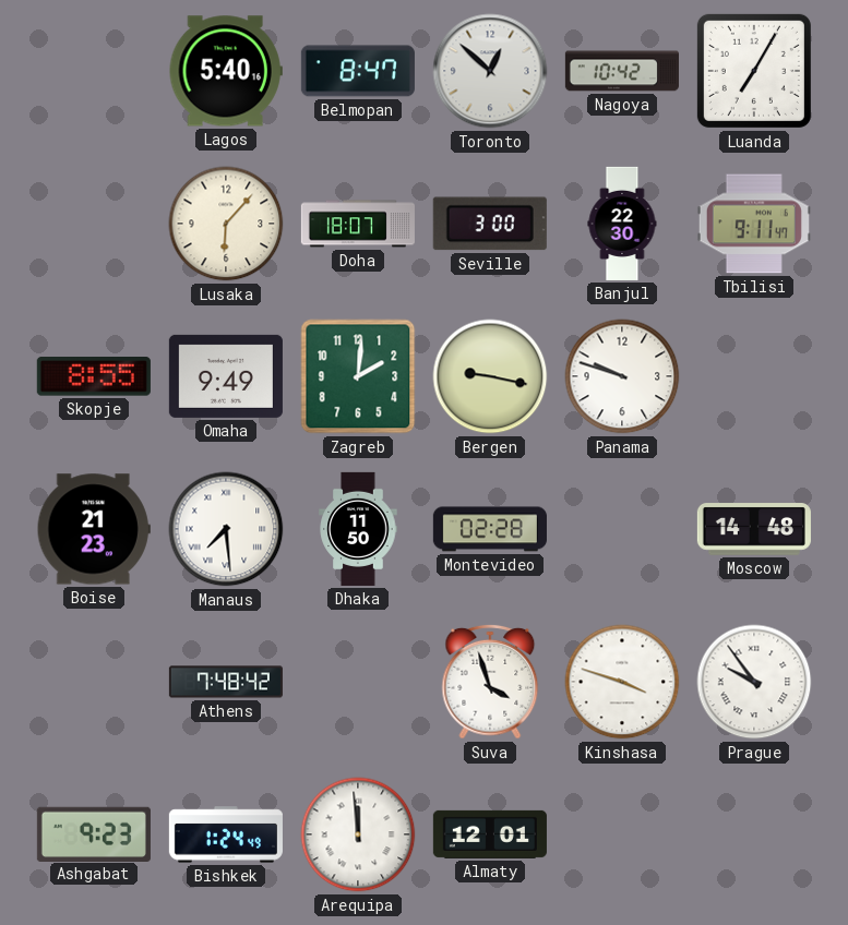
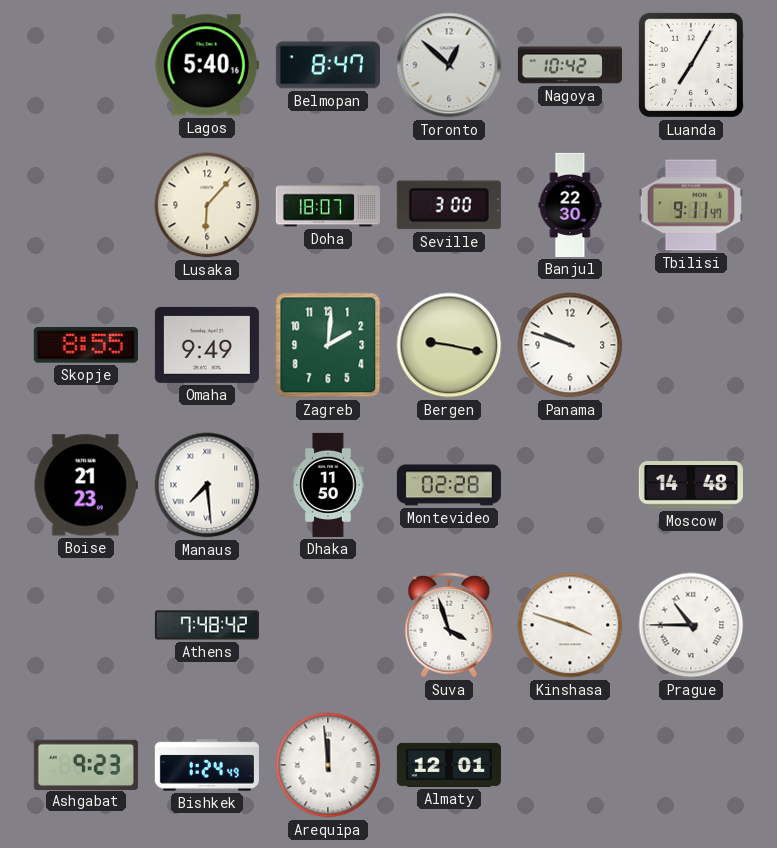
Prague: 9:54 -> 10:45
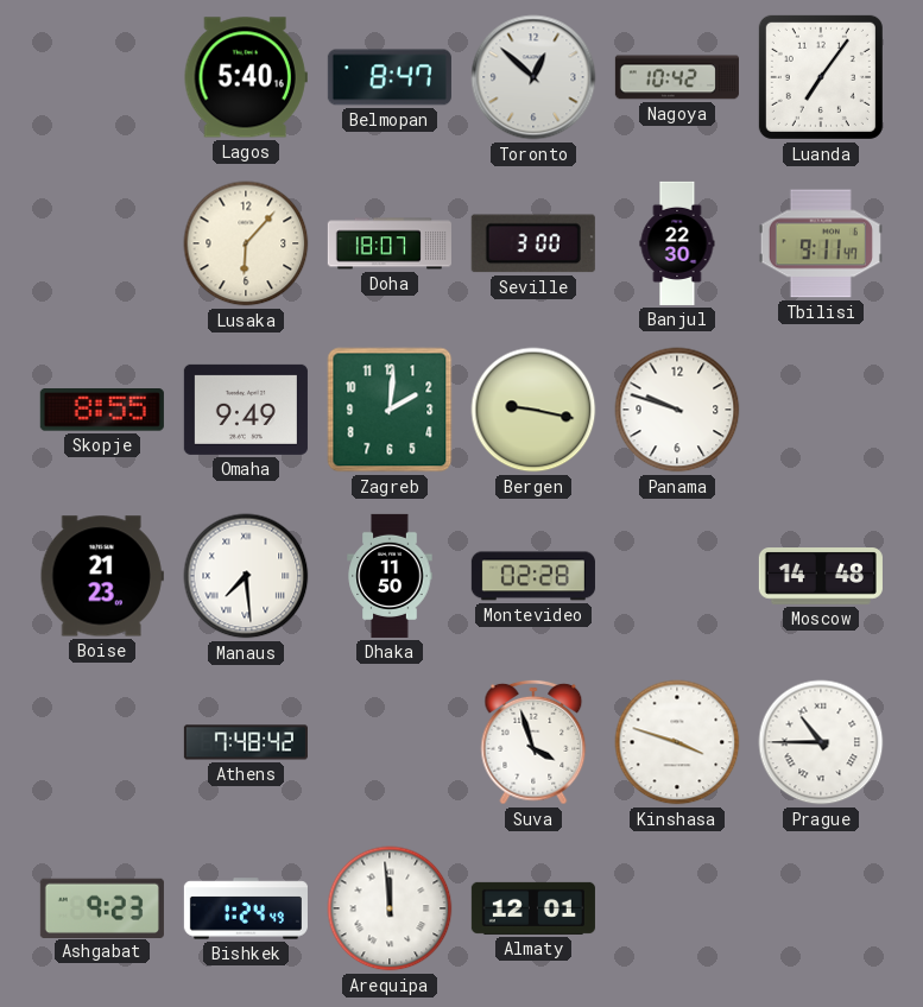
Luanda: 7:05 -> 7:06
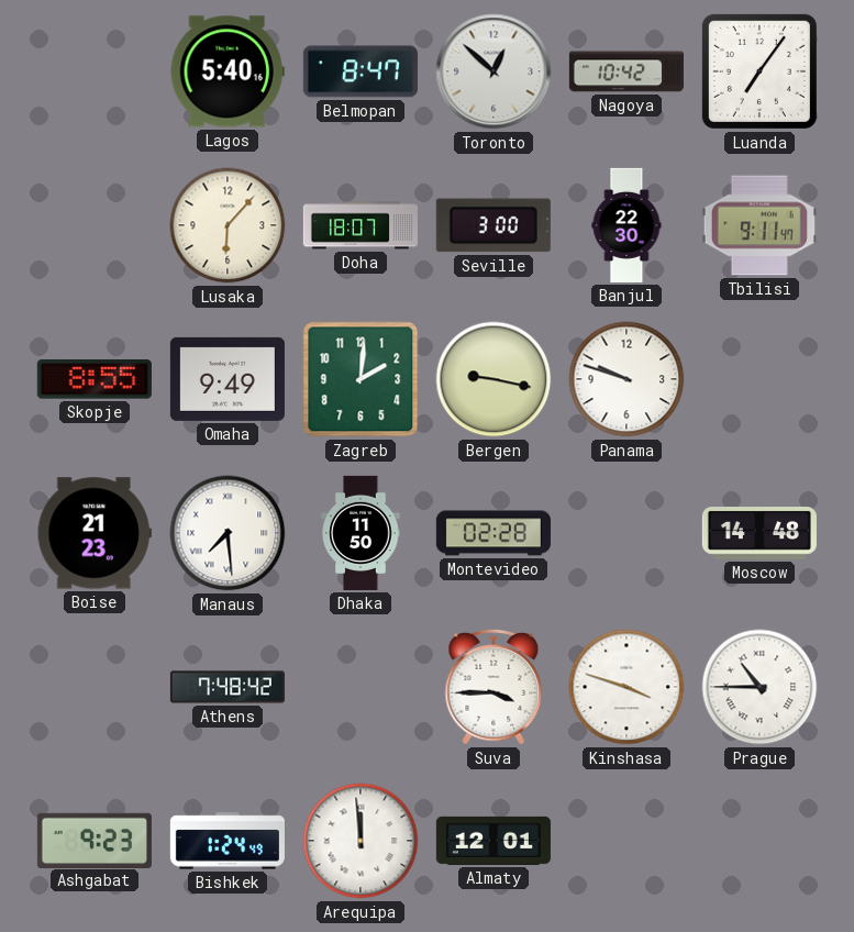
Suva: 3:57 -> 3:45
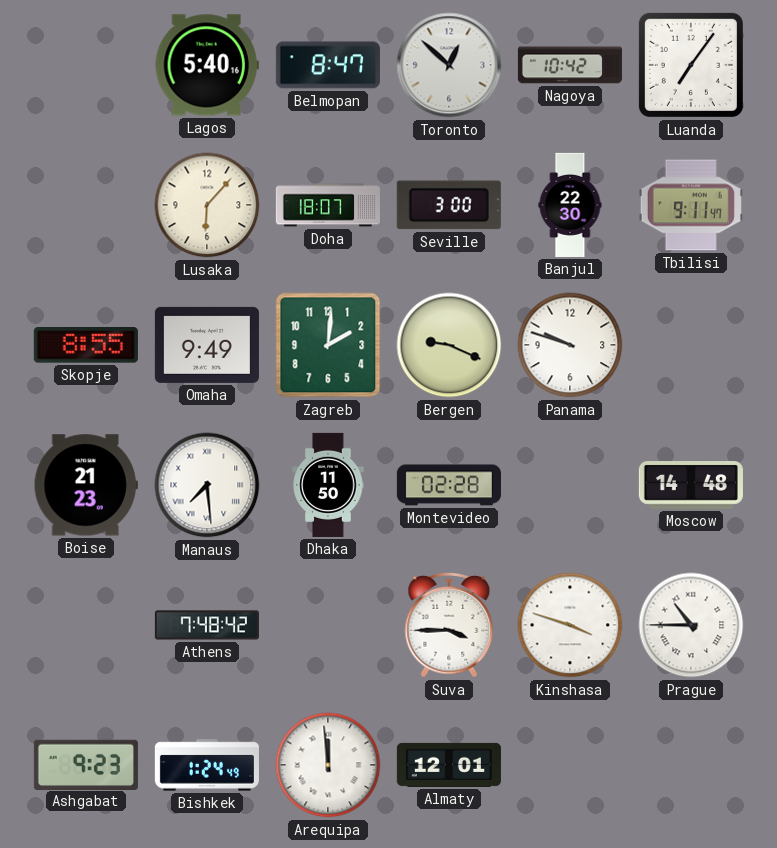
Bergen: 9:17 -> 9:19
